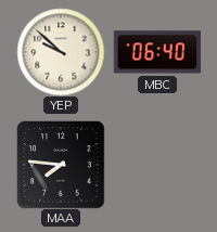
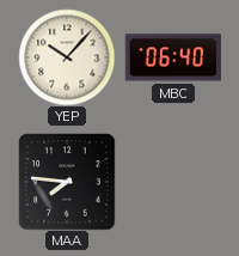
YEP: 9:52 -> 10:07
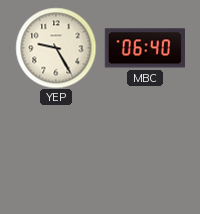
YEP: 10:07 -> 9:25
MAA: 7:46 -> none
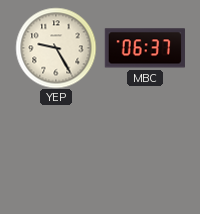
MBC: 06:40 -> 06:37
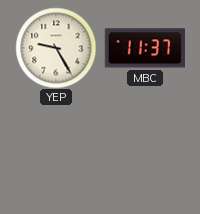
MBC: 06:37 -> 11:37
